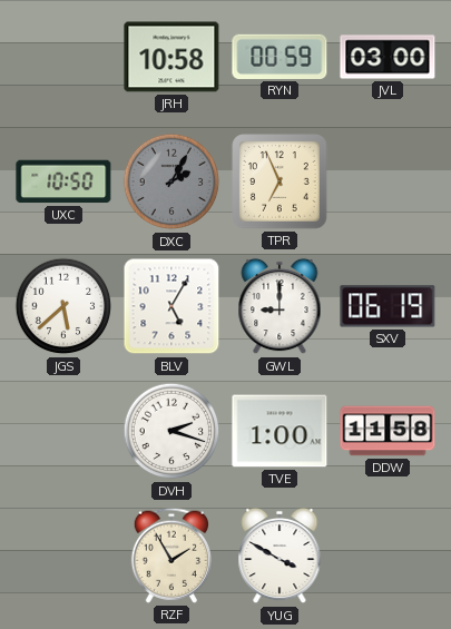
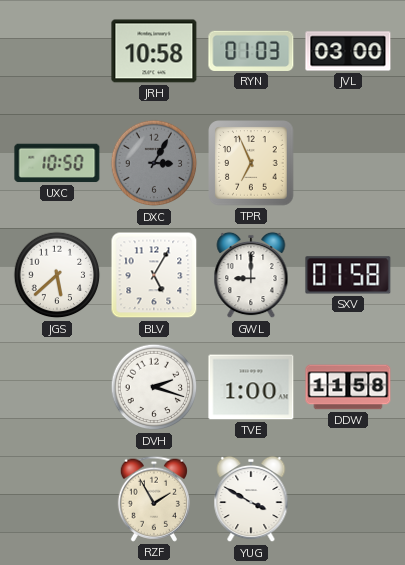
RYN: 00:59 -> 01:03
DXC: 2:05 -> 3:05
SXV: 06:19 -> 01:58
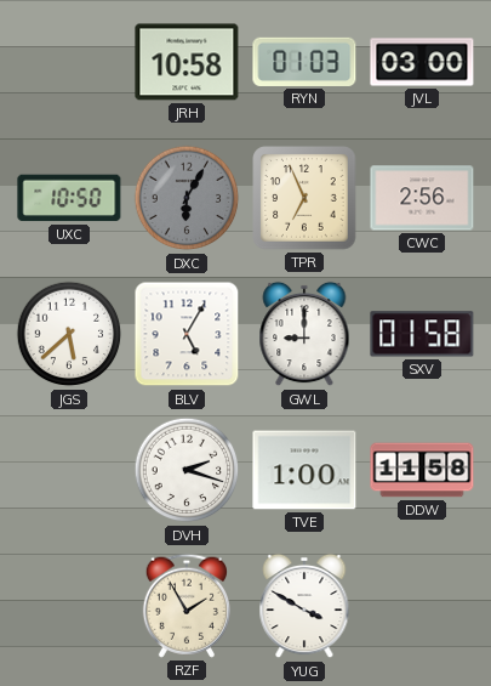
DXC: 3:05 -> 6:05
CWC: none -> 2:56
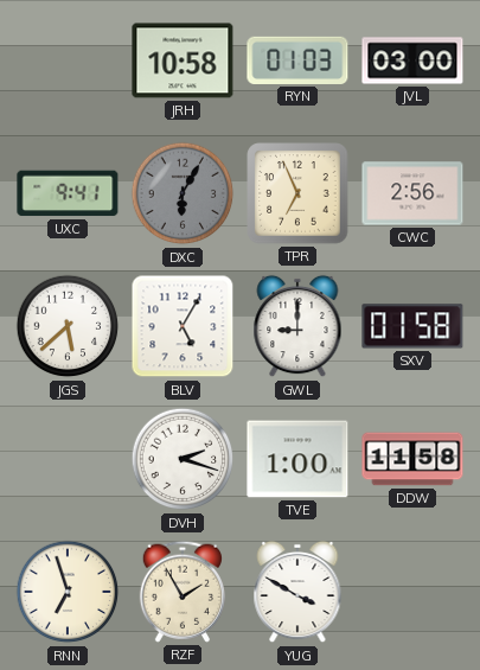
UXC: 10:50 -> 9:41
RNN: none -> 6:57
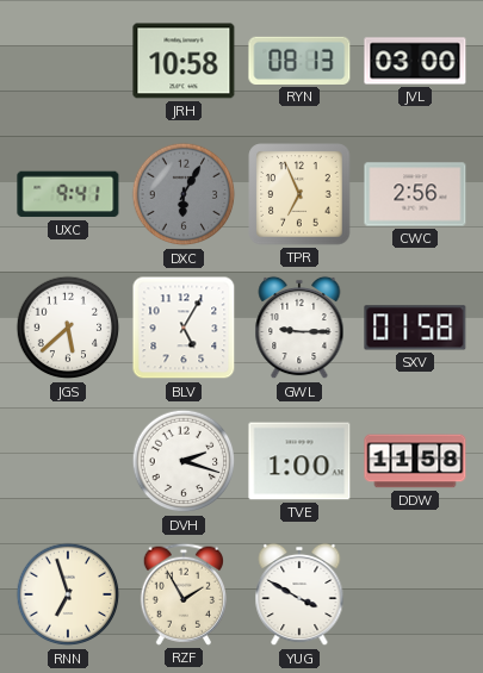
RYN: 01:03 -> 08:13
GWL: 9:00 -> 9:15
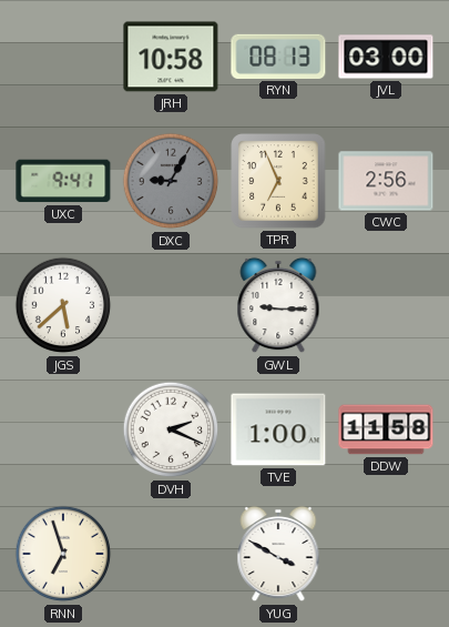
DXC: 6:05 -> 9:05
BLV: 5:05 -> none
SXV: 01:58 -> none
DVH: 2:18 -> 2:19
RZF: 1:55 -> none
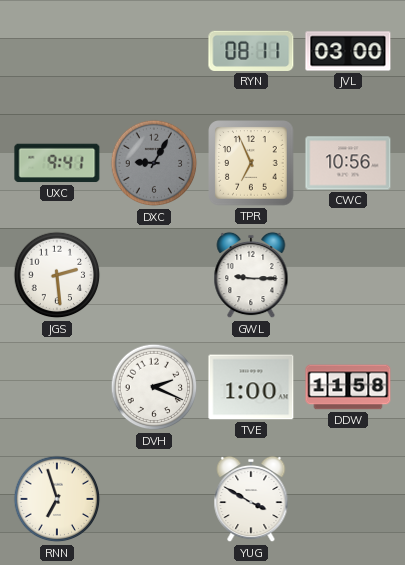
JRH: 10:58 -> none
RYN: 08:13 -> 08:11
CWC: 2:56 -> 10:56
JGS: 5:38 -> 2:29
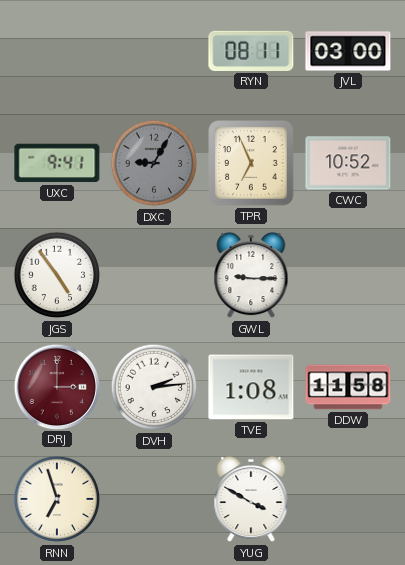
CWC: 10:56 -> 10:52
JGS: 2:29 -> 4:54
DRJ: none -> 3:00
DVH: 2:19 -> 2:14
TVE: 1:00 -> 1:08
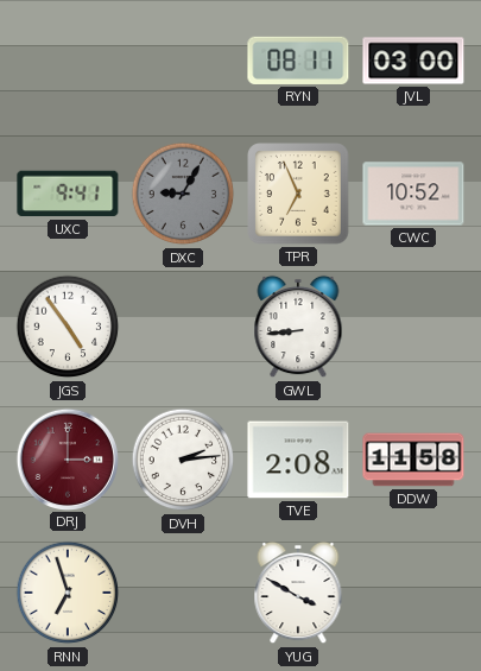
GWL: 9:15 -> 8:44
TVE: 1:08 -> 2:08
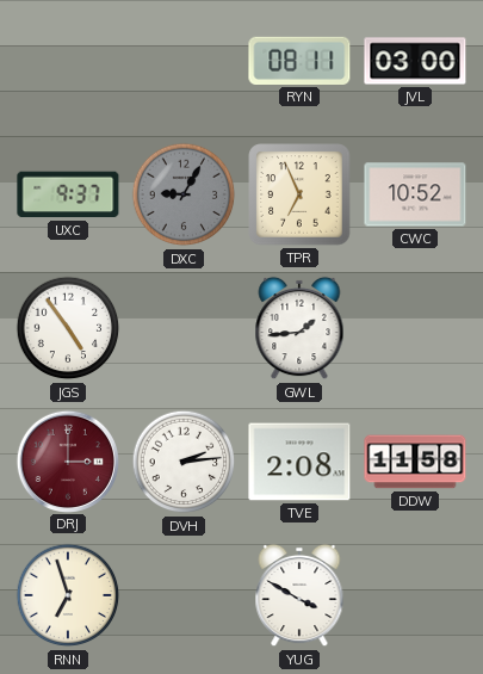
UXC: 9:41 -> 9:37
GWL: 8:44 -> 1:44
